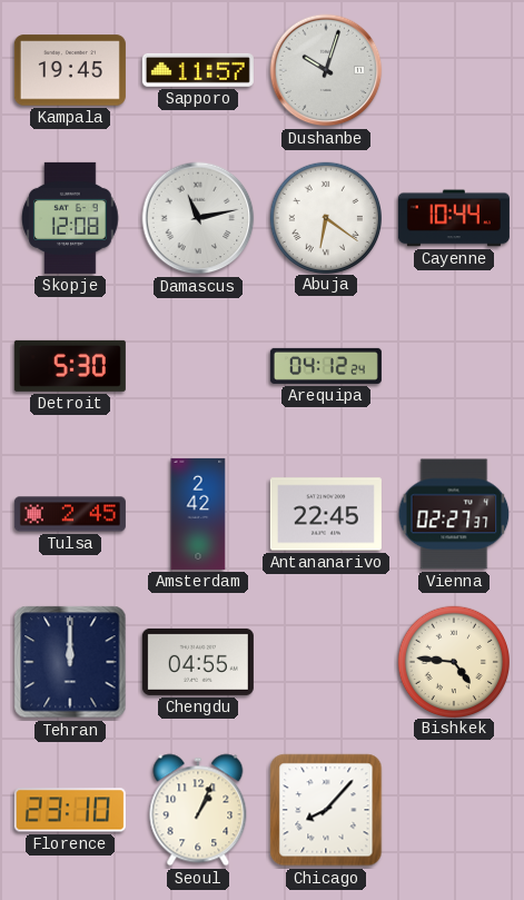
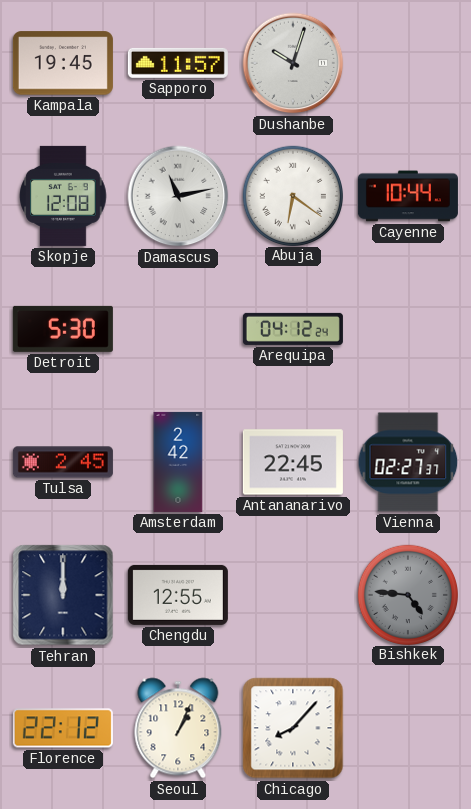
Chengdu: 04:55 -> 12:55
Bishkek dial: cream -> grey
Florence: 23:10 -> 22:12
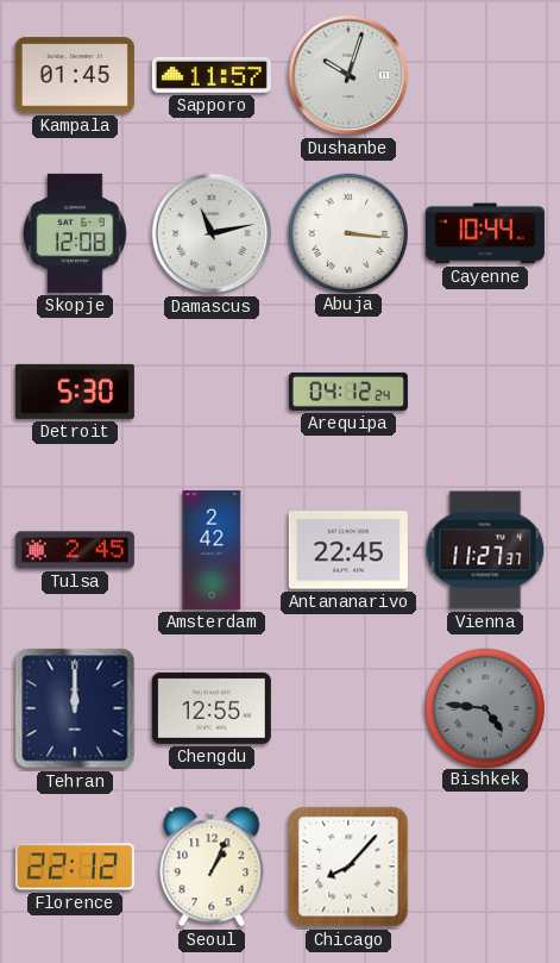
Kampala: 19:45 -> 01:45
Abuja: 6:21 -> 3:16
Vienna: 02:27 -> 11:27
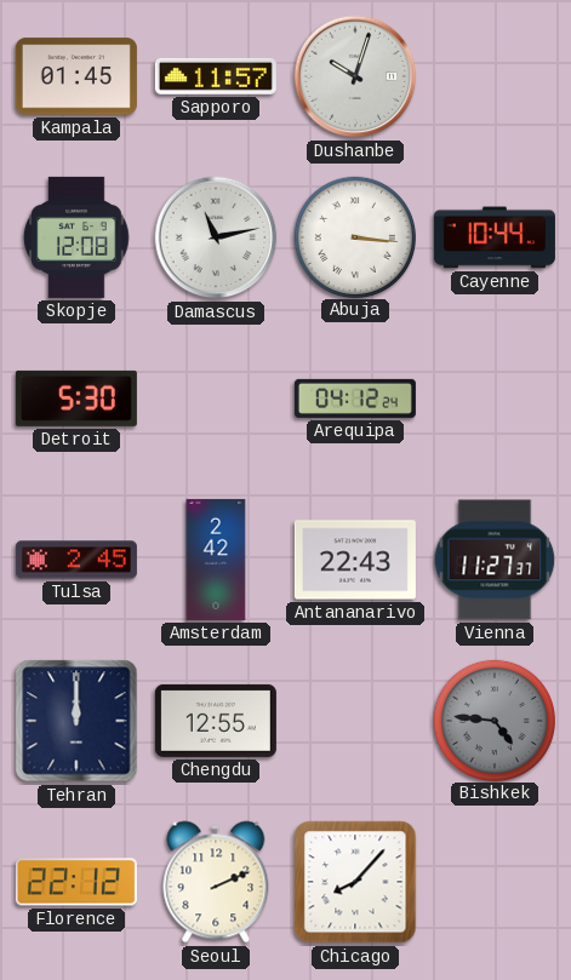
Antananarivo: 22:45 -> 22:43
Seoul: 1:04 -> 2:11
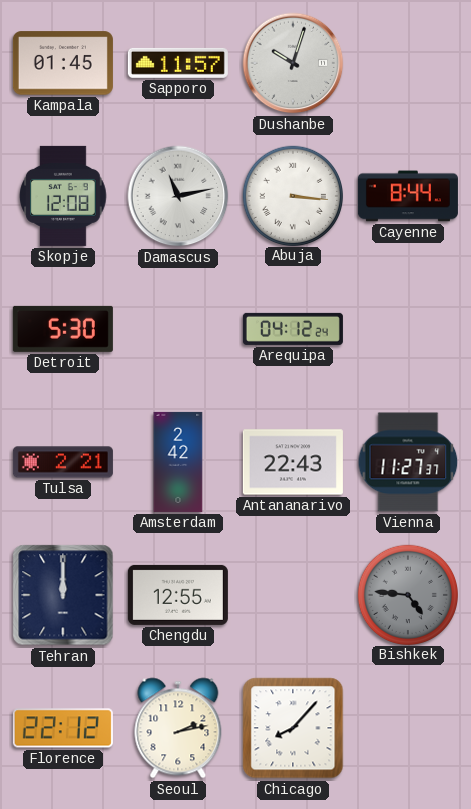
Cayenne: 10:44 -> 8:44
Tulsa: 2:45 -> 2:21
Seoul: 2:11 -> 2:13
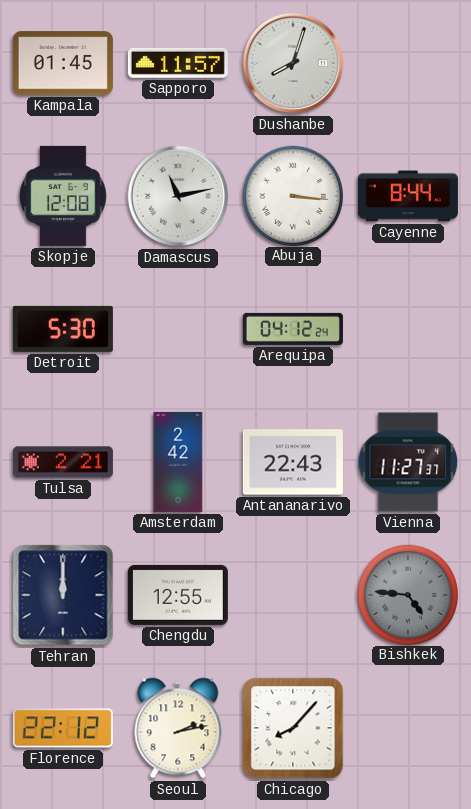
Dushanbe: 10:03 -> 8:03
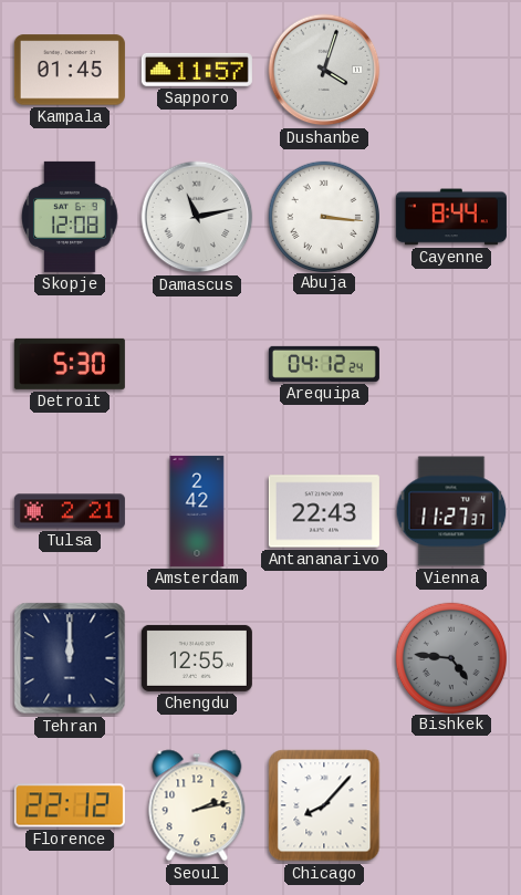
Dushanbe: 8:03 -> 4:03
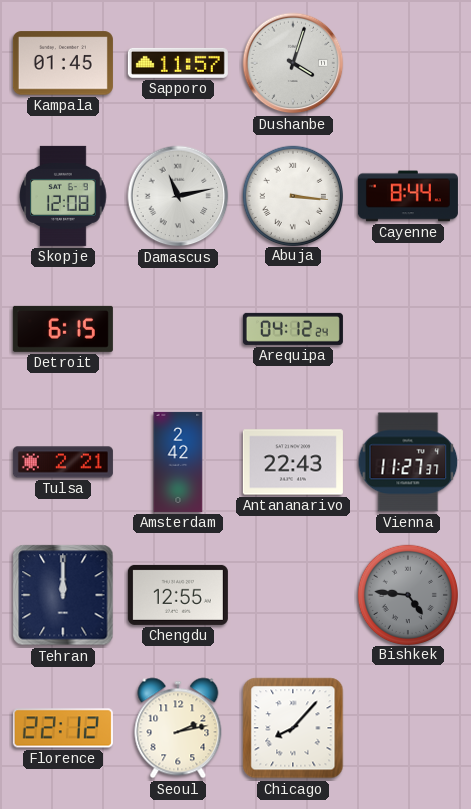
Detroit: 5:30 -> 6:15
